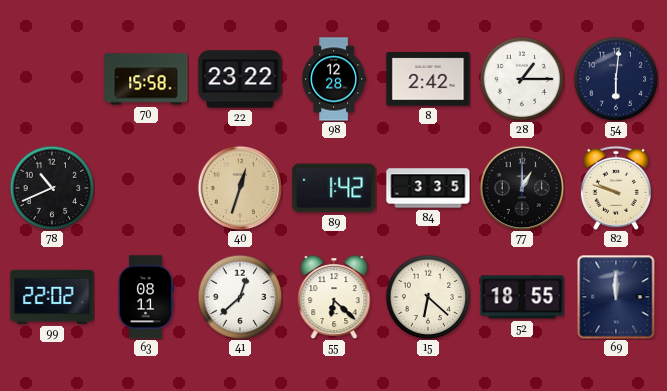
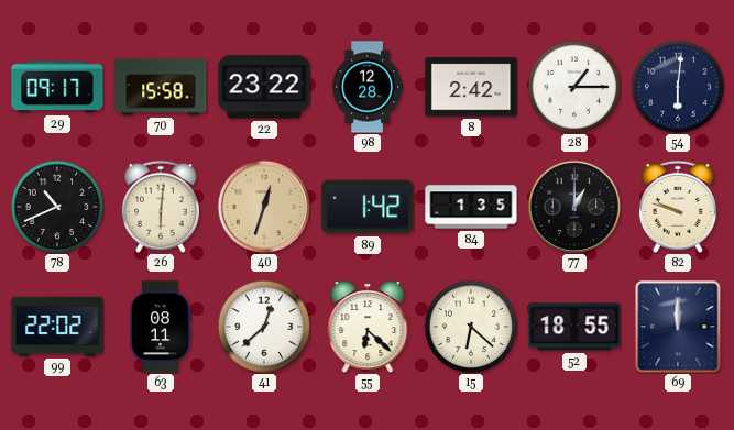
29: none -> 09:17
26: none -> 6:01
84: 3:35 -> 1:35
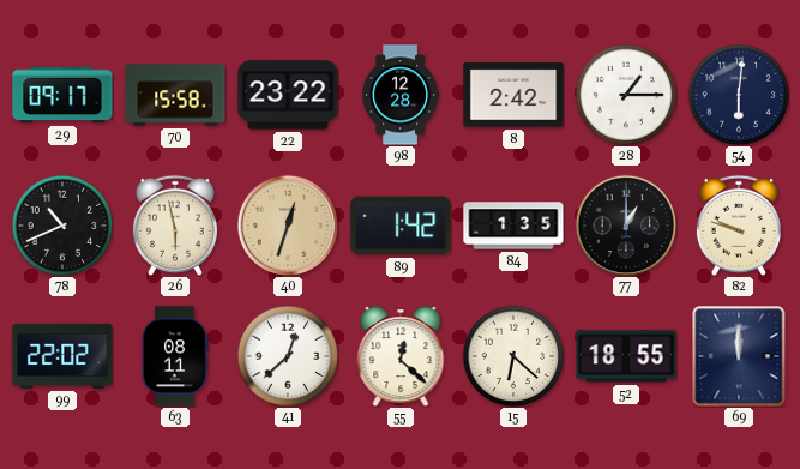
26: 6:01 -> 5:58
55: 6:22 -> 12:22
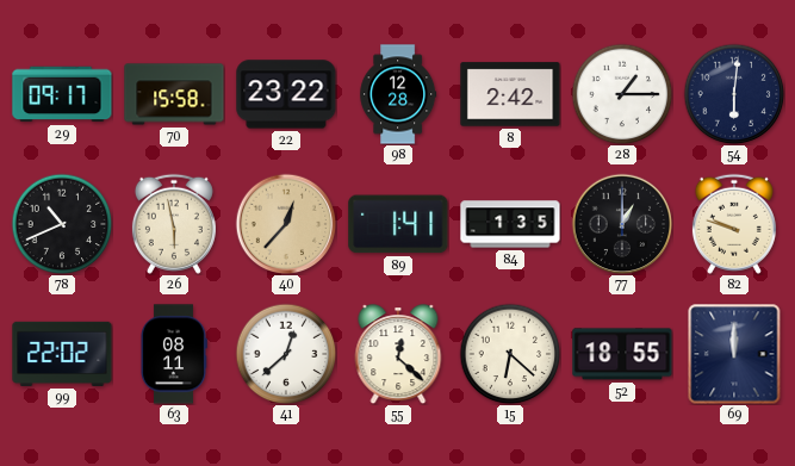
40: 12:33 -> 12:37
89: 1:42 -> 1:41
